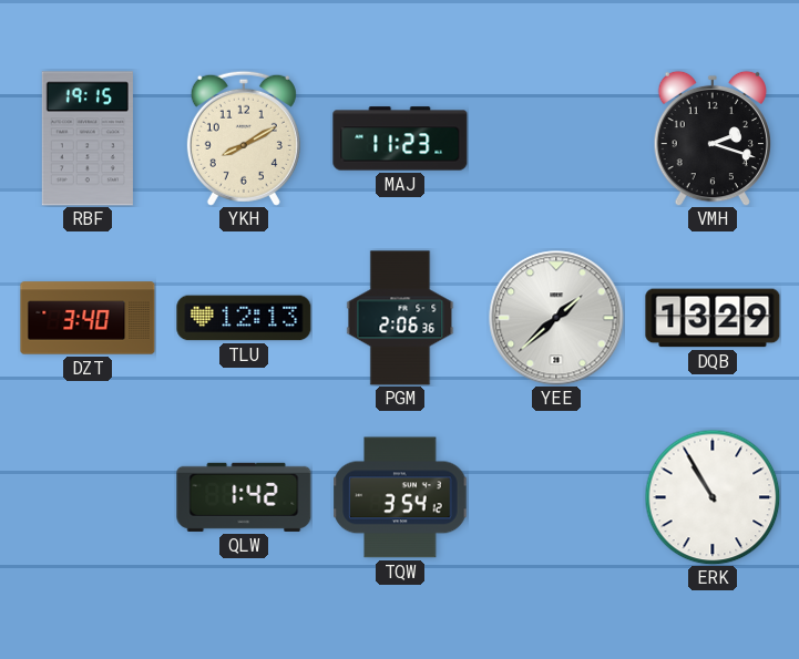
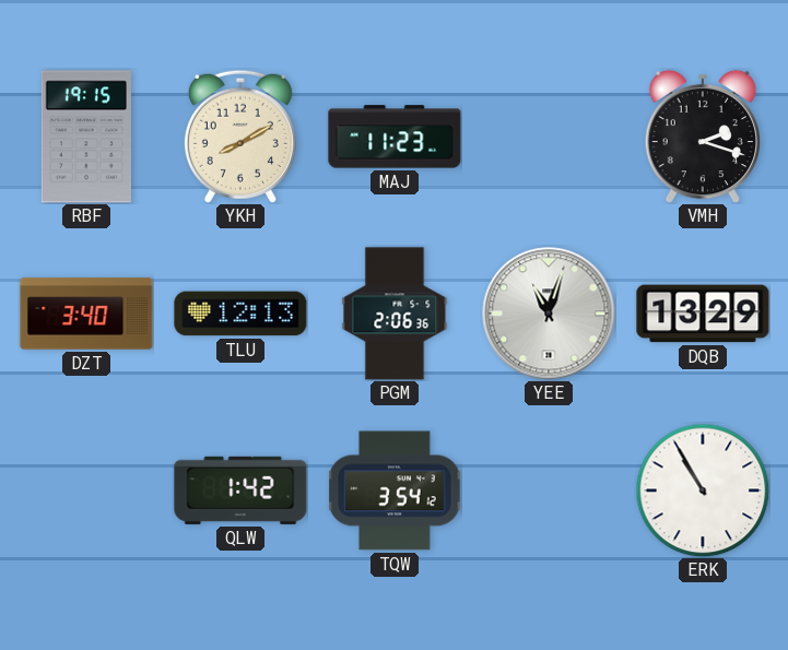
YEE: 1:38 -> 11:03
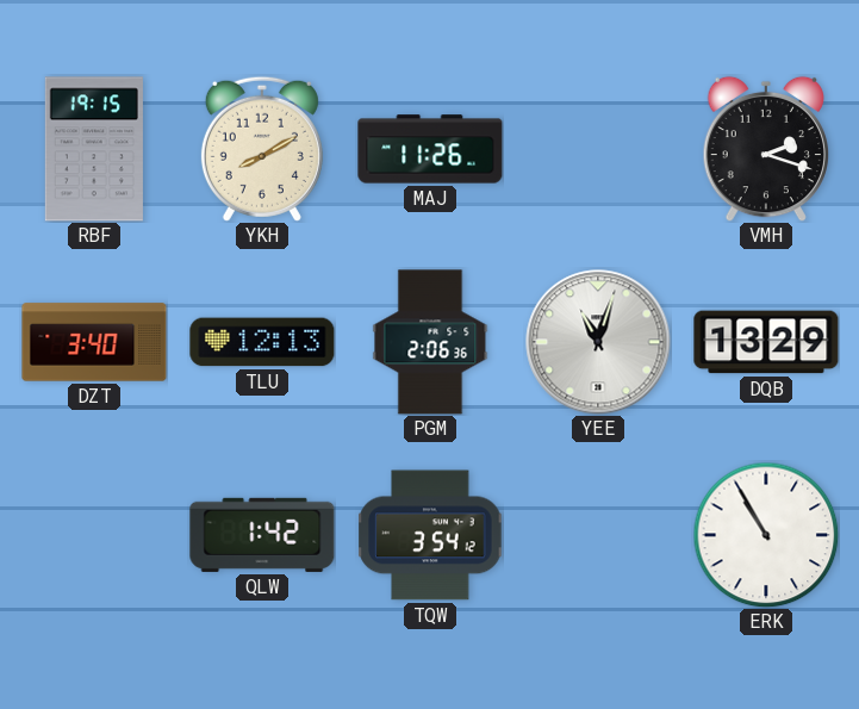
MAJ: 11:23 -> 11:26
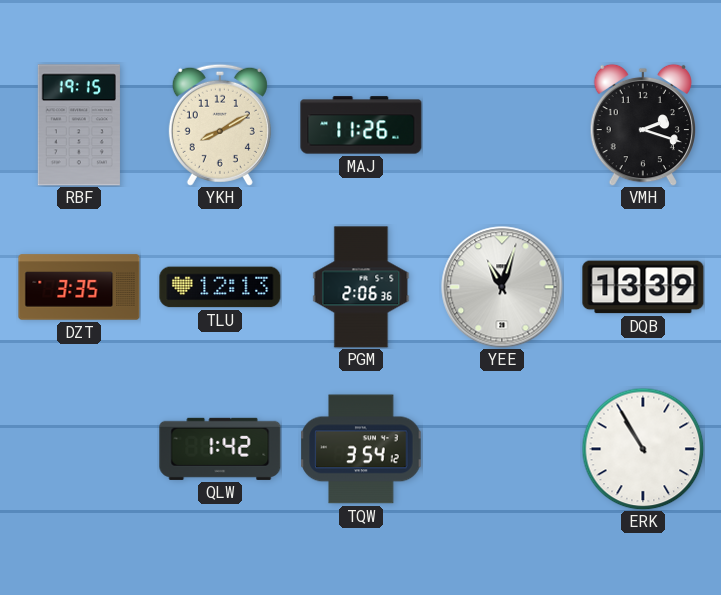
DZT: 3:40 -> 3:35
DQB: 13:29 -> 13:39
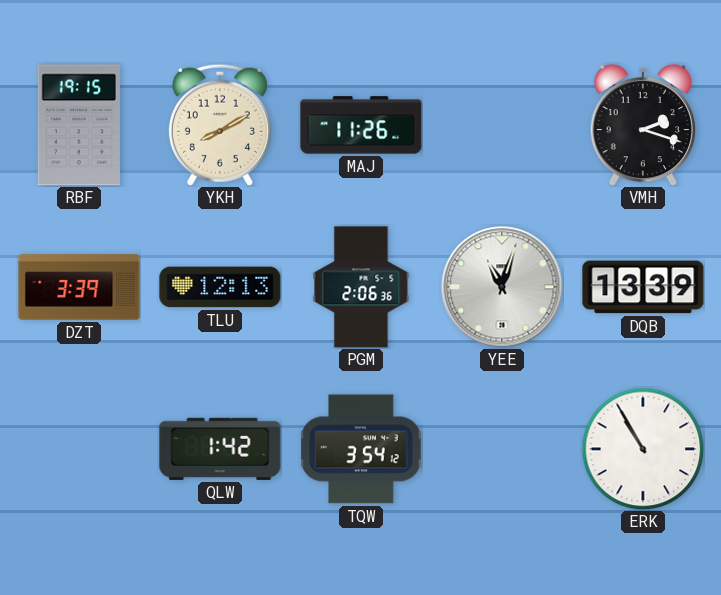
DZT: 3:35 -> 3:39
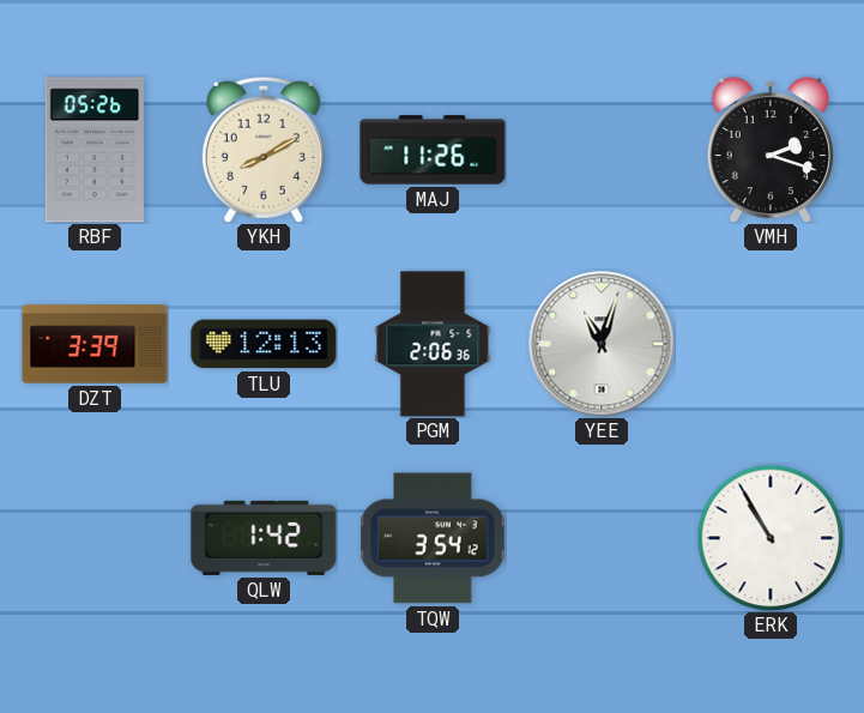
RBF: 19:15 -> 05:26
DQB: 13:39 -> none
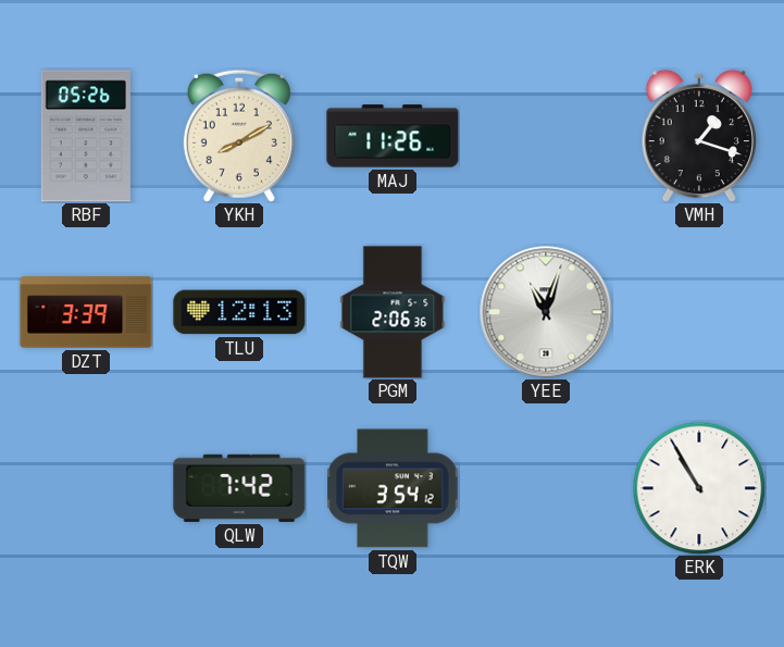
VMH: 2:18 -> 1:18
QLW: 1:42 -> 7:42
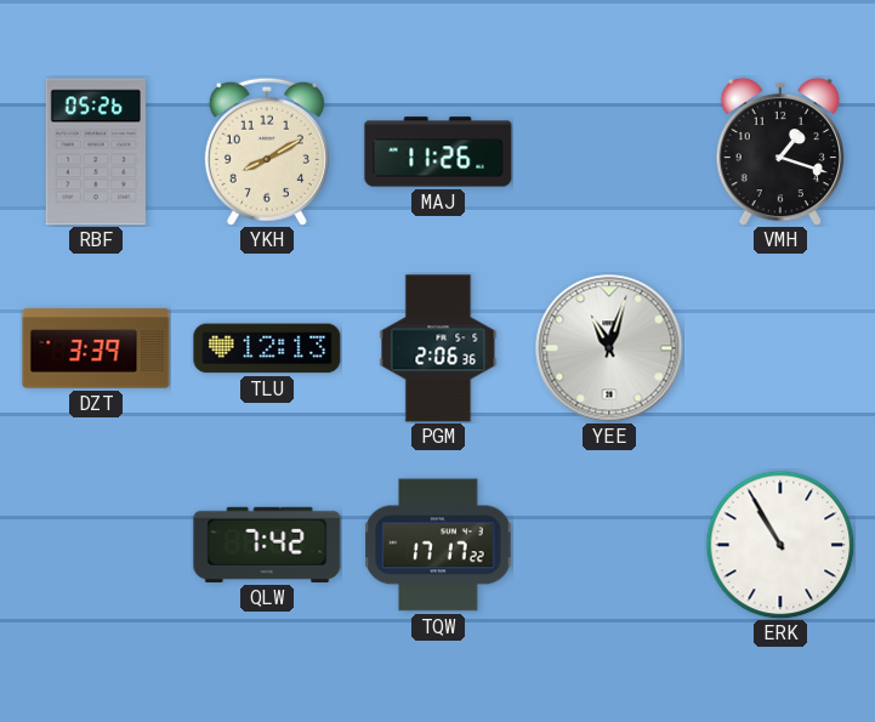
TQW: 3:54 -> 17:17
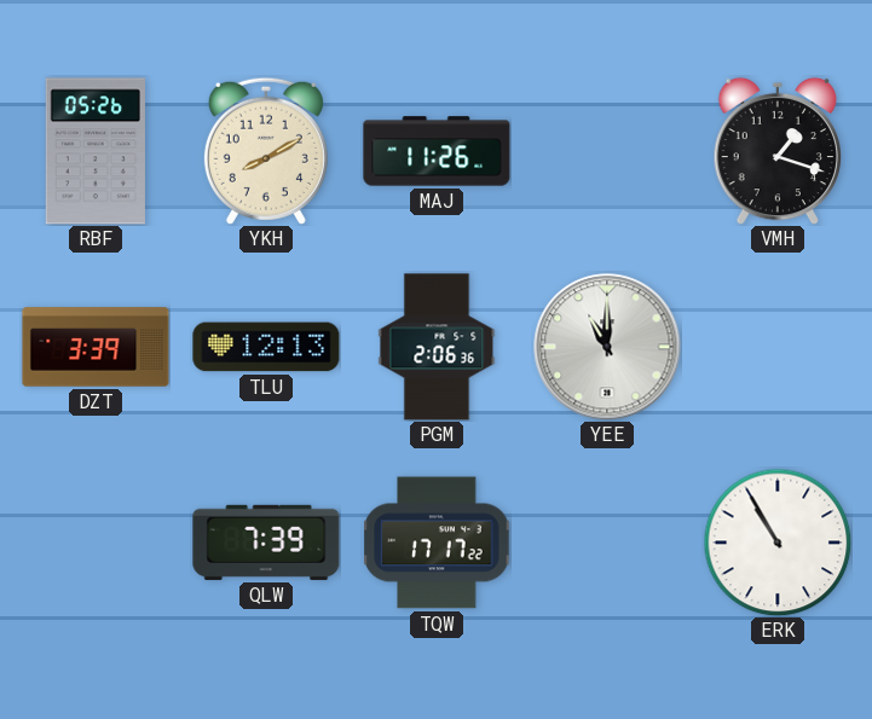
YEE: 11:03 -> 11:00
QLW: 7:42 -> 7:39
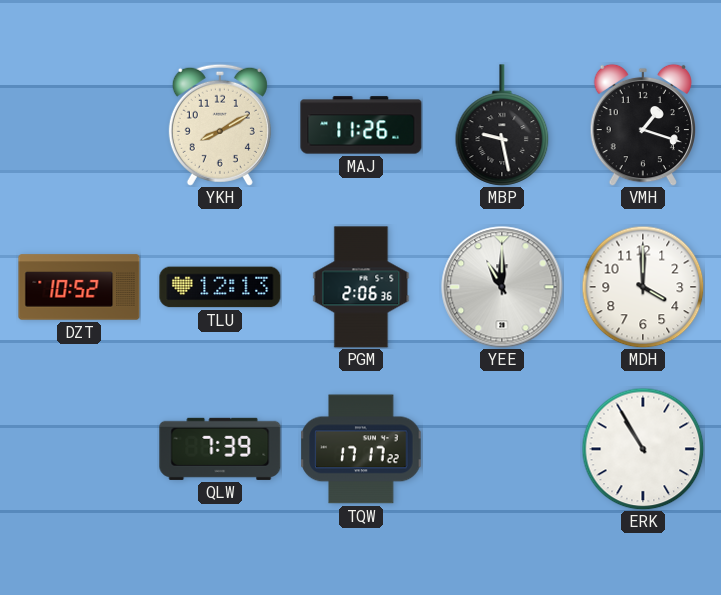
RBF: 05:26 -> none
MBP: none -> 9:28
DZT: 3:39 -> 10:52
MDH: none -> 4:00
